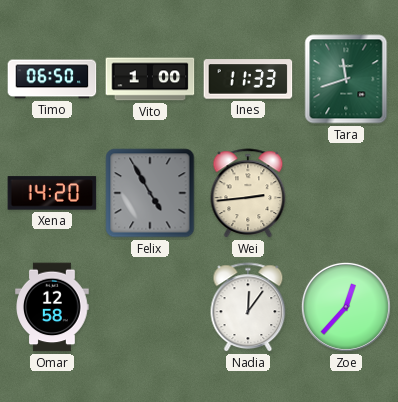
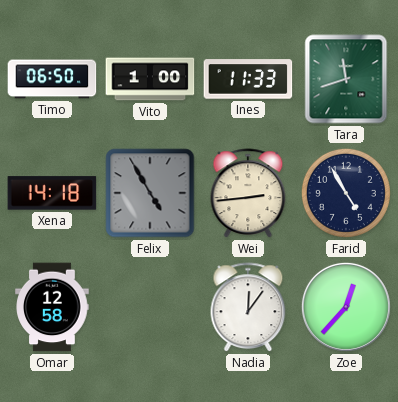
Xena: 14:20 -> 14:18
Farid: none -> 4:55
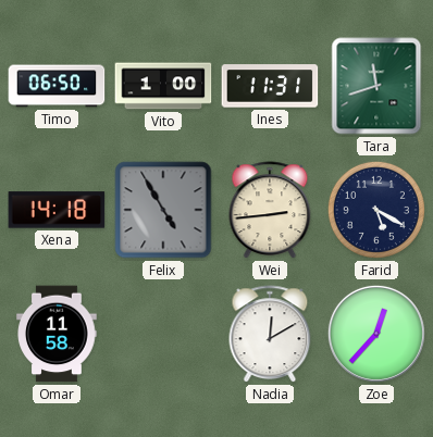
Ines: 11:33 -> 11:31
Farid: 4:55 -> 5:20
Omar: 12:58 -> 11:58
Nadia: 12:06 -> 12:10
